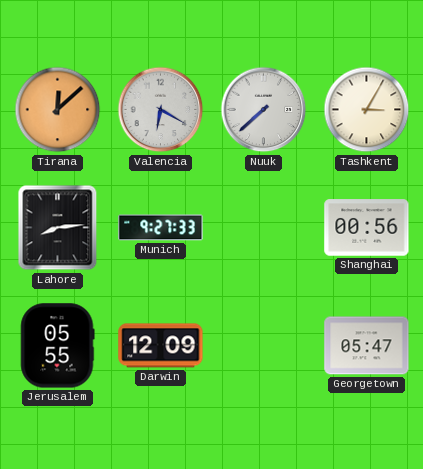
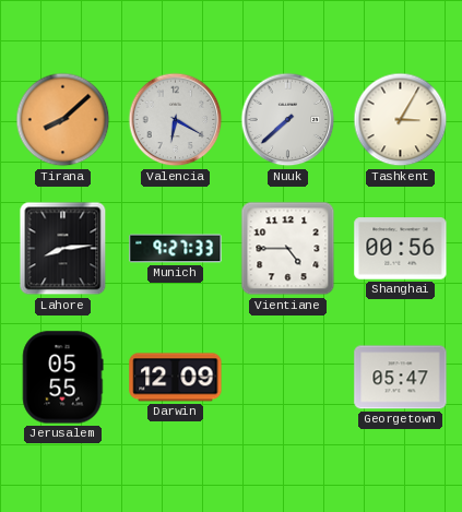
Tirana: 12:08 -> 8:08
Vientiane: none -> 4:45
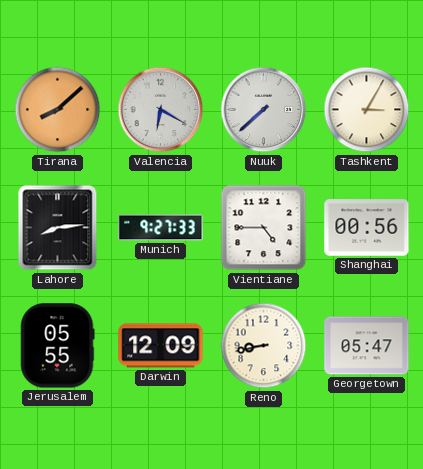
Reno: none -> 8:43
